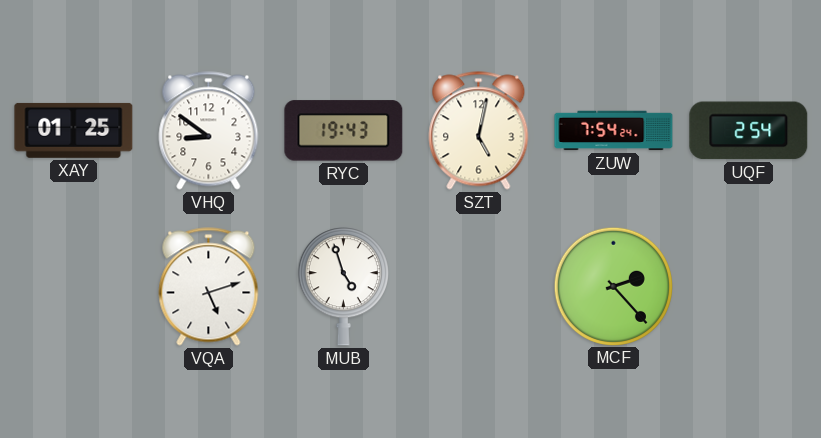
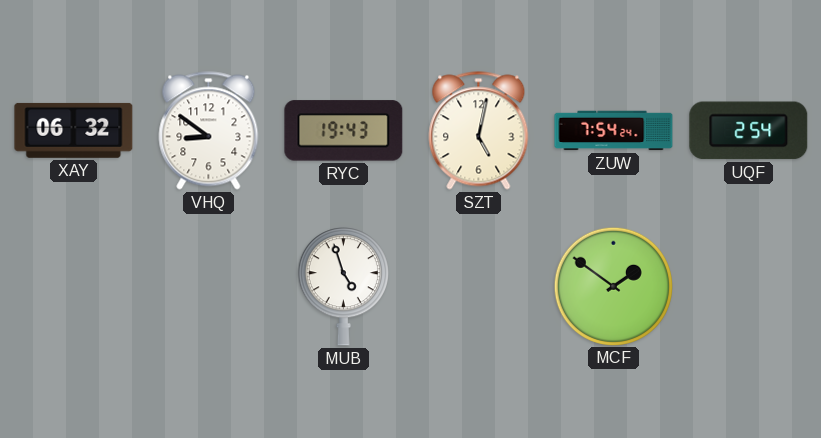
XAY: 01:25 -> 06:32
VQA: 5:12 -> none
MCF: 2:23 -> 1:51
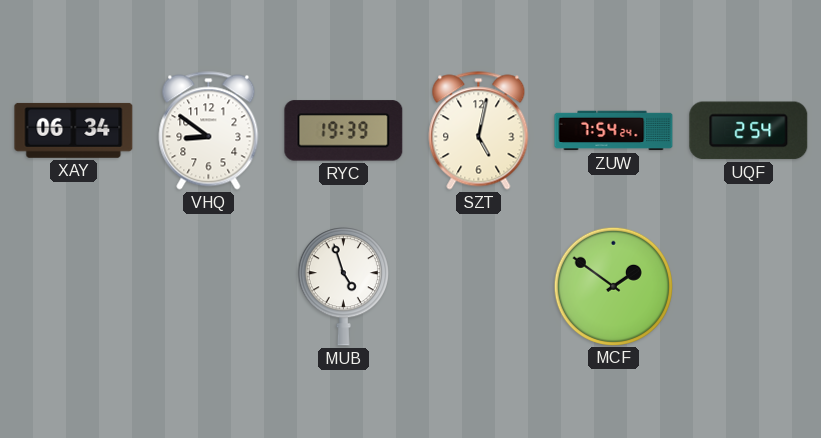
XAY: 06:32 -> 06:34
RYC: 19:43 -> 19:39
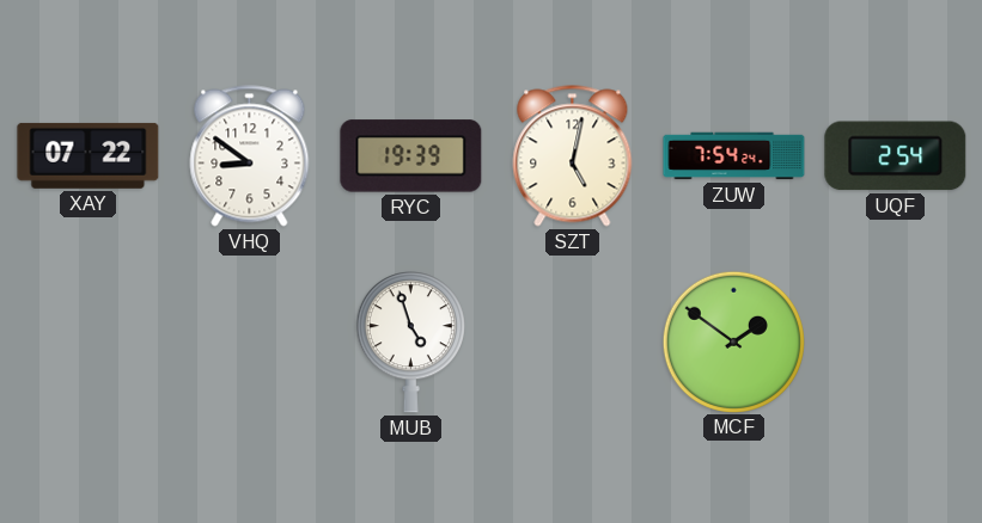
XAY: 06:34 -> 07:22
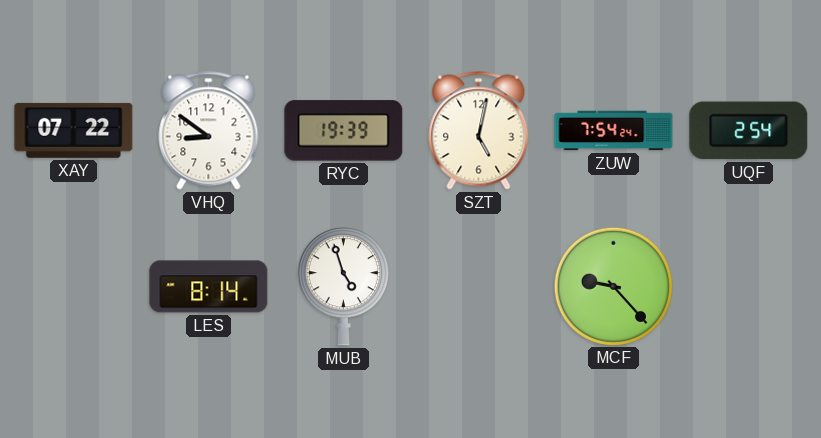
LES: none -> 8:14
MCF: 1:51 -> 9:23
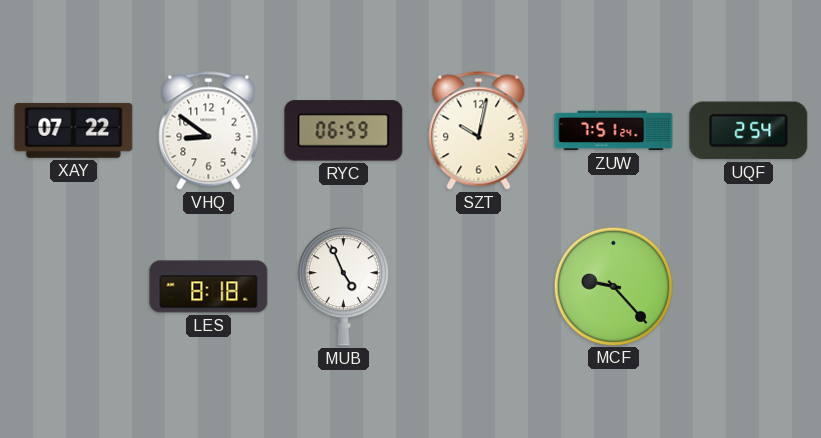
RYC: 19:39 -> 06:59
SZT: 5:02 -> 10:02
ZUW: 7:54 -> 7:51
LES: 8:14 -> 8:18
MUB: 4:57 -> 4:56
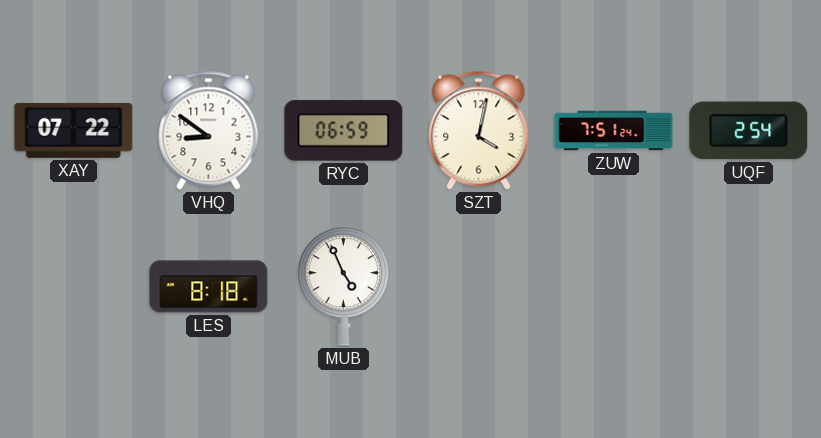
SZT: 10:02 -> 4:02
MCF: 9:23 -> none
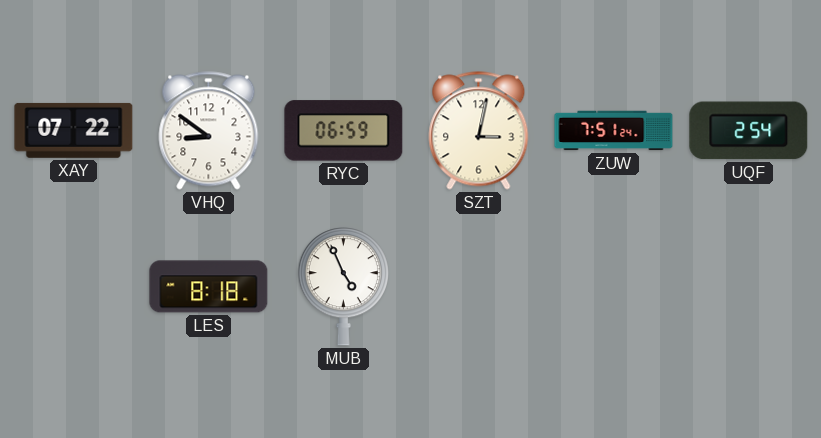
SZT: 4:02 -> 3:02
